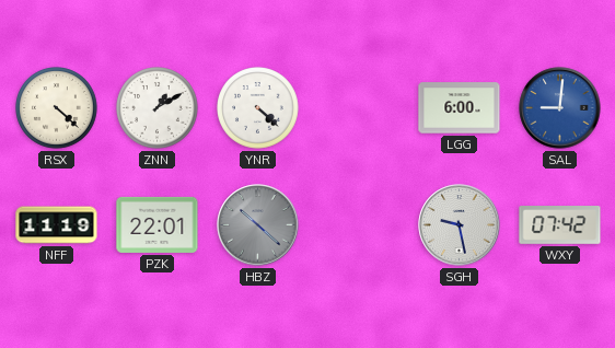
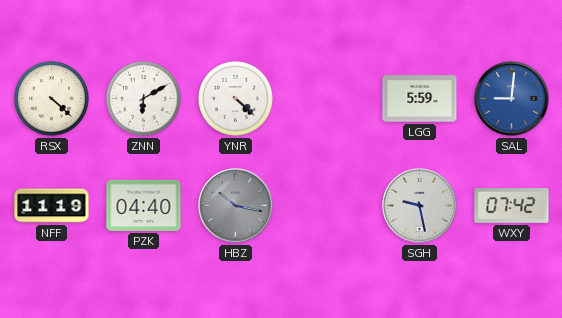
ZNN: 1:10 -> 6:10
LGG: 6:00 -> 5:59
PZK: 22:01 -> 04:40
HBZ: 10:22 -> 10:17
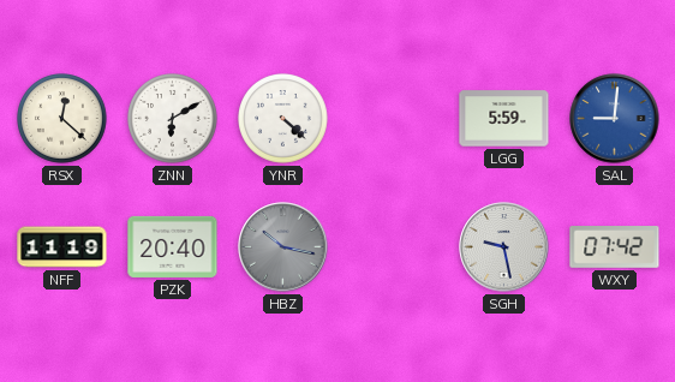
RSX: 4:22 -> 12:22
PZK: 04:40 -> 20:40
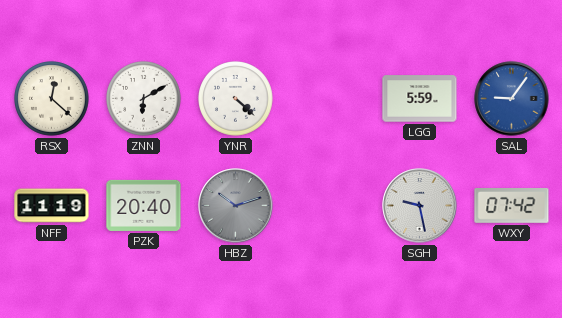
SAL: 9:01 -> 9:06
HBZ: 10:17 -> 10:12
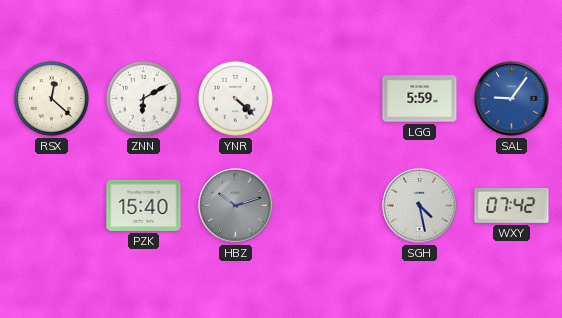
NFF: 11:19 -> none
PZK: 20:40 -> 15:40
SGH: 9:28 -> 4:28
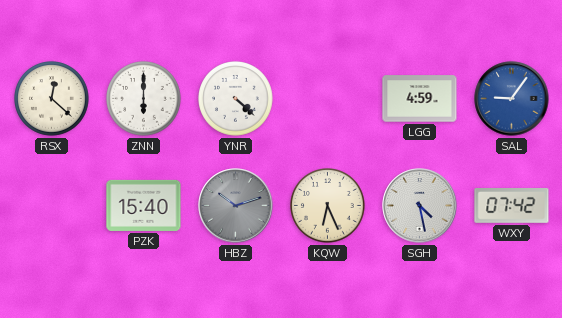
ZNN: 6:10 -> 6:00
LGG: 5:59 -> 4:59
KQW: none -> 6:26
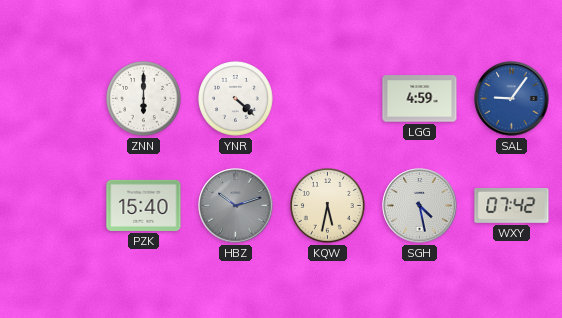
RSX: 12:22 -> none
KQW: 6:26 -> 5:32
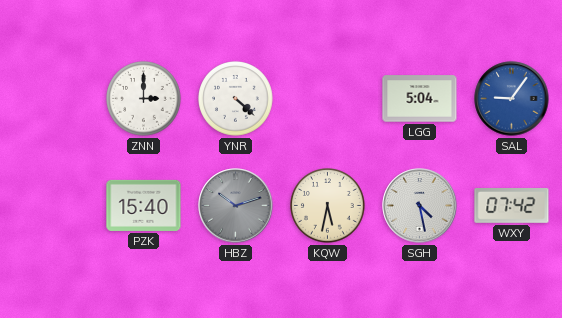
ZNN: 6:00 -> 3:00
LGG: 4:59 -> 5:04
